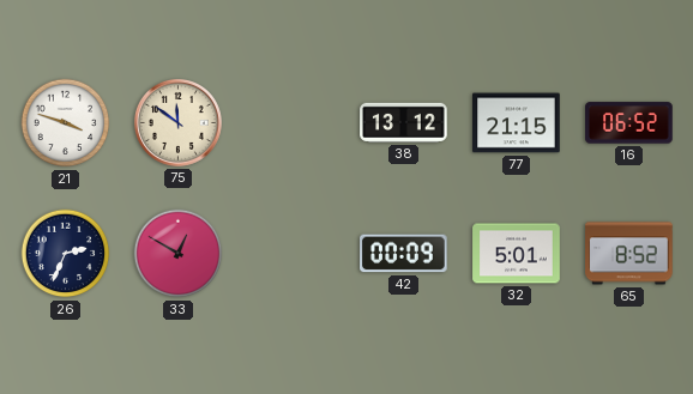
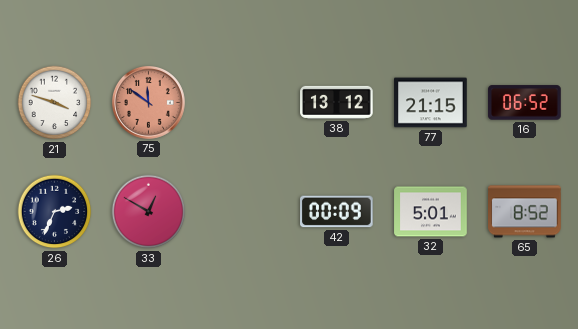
75 dial: cream -> salmon
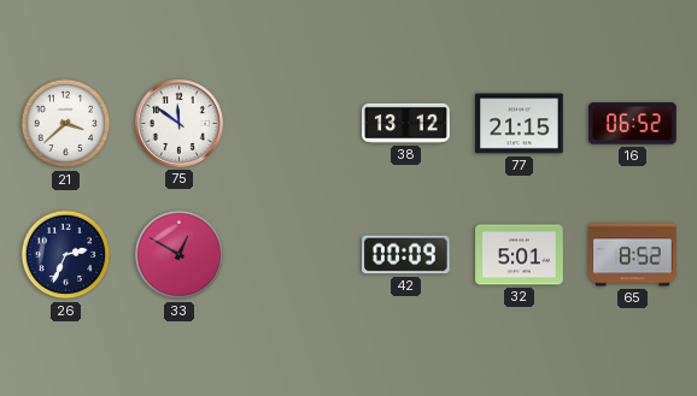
21: 3:48 -> 3:38
75 dial: salmon -> white
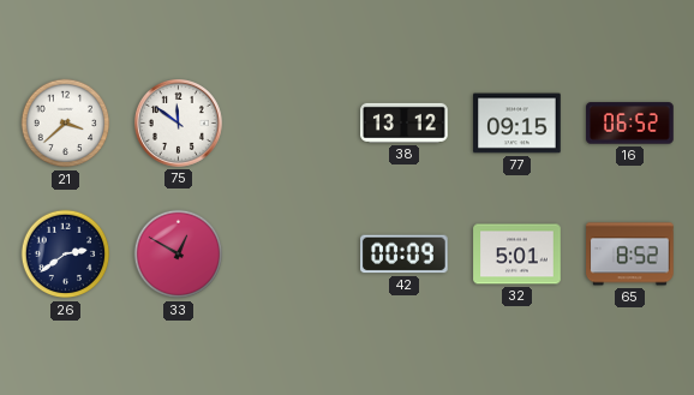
77: 21:15 -> 09:15
26: 2:34 -> 2:39
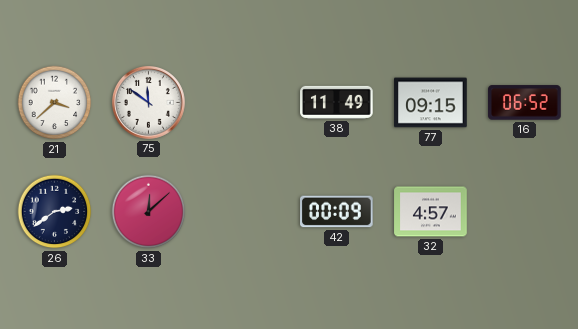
38: 13:12 -> 11:49
33: 12:50 -> 12:08
32: 5:01 -> 4:57
65: 8:52 -> none
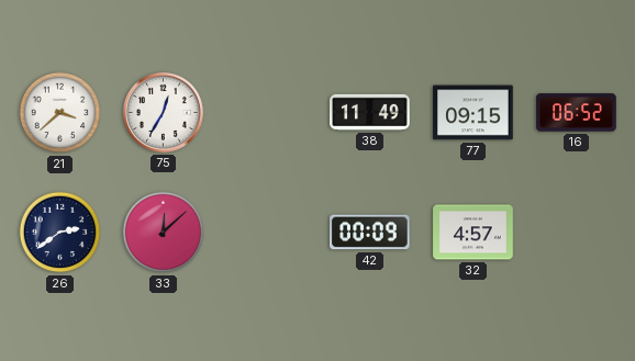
75: 11:51 -> 12:35
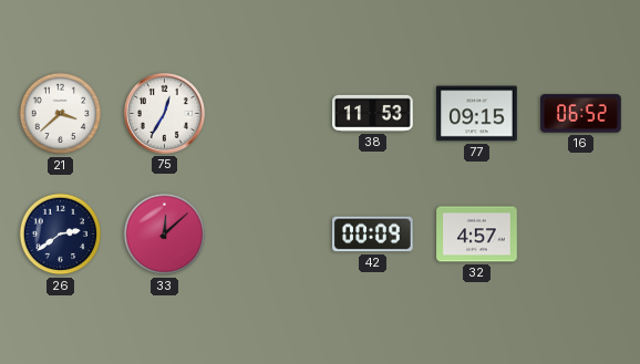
38: 11:49 -> 11:53
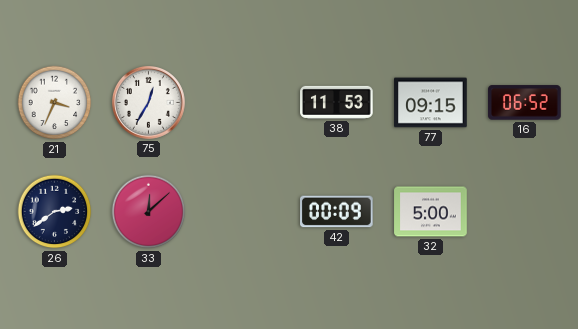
21: 3:38 -> 3:34
32: 4:57 -> 5:00
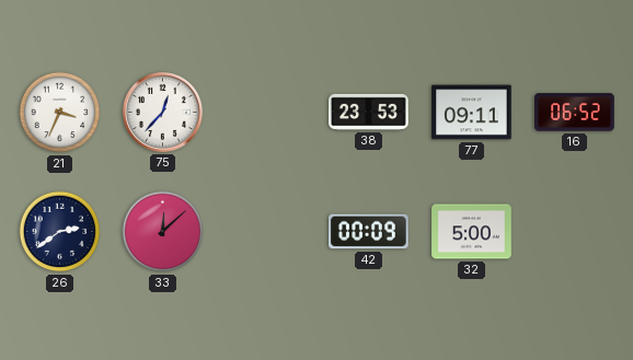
75: 12:35 -> 12:37
38: 11:53 -> 23:53
77: 09:15 -> 09:11
